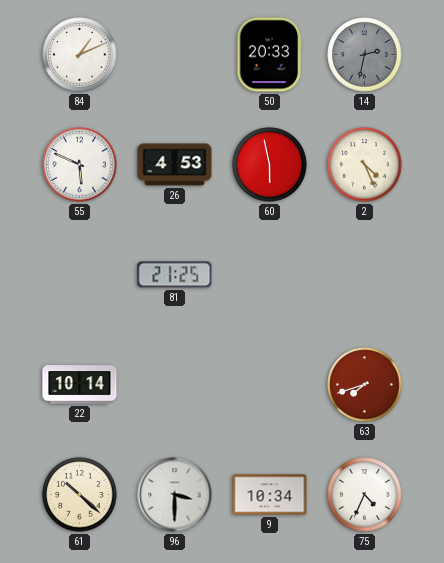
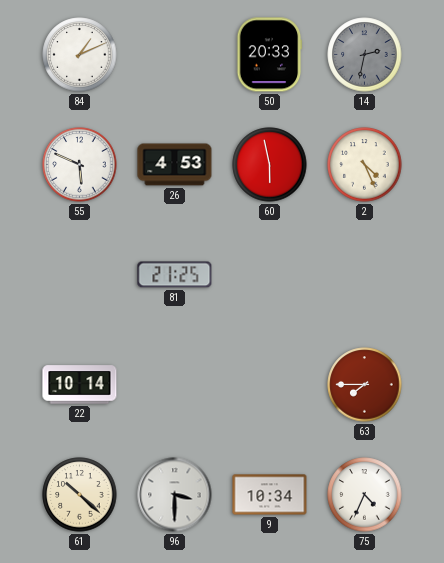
63: 7:42 -> 7:45
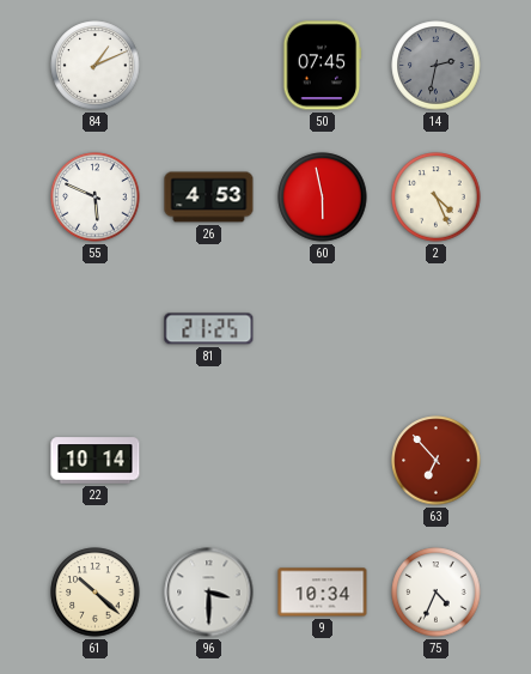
50: 20:33 -> 07:45
63: 7:45 -> 6:53
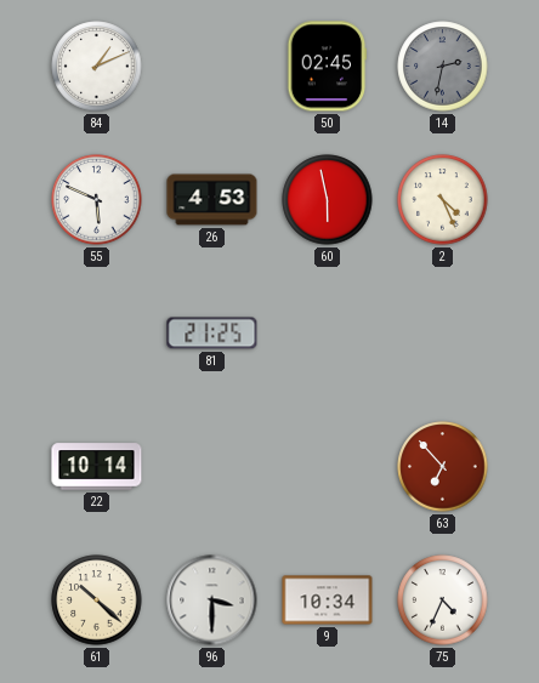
50: 07:45 -> 02:45
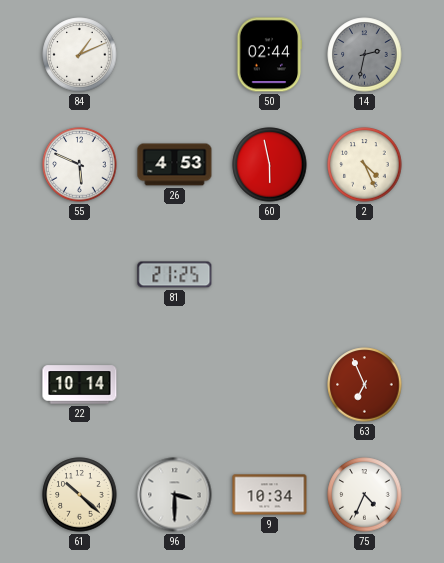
50: 02:45 -> 02:44
63: 6:53 -> 6:56
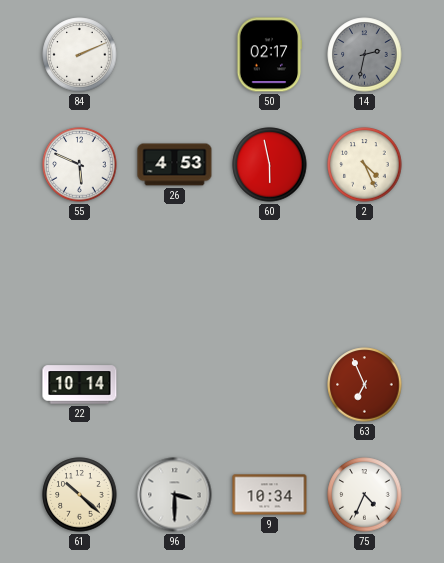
84: 1:11 -> 2:11
50: 02:44 -> 02:17
81: 21:25 -> none
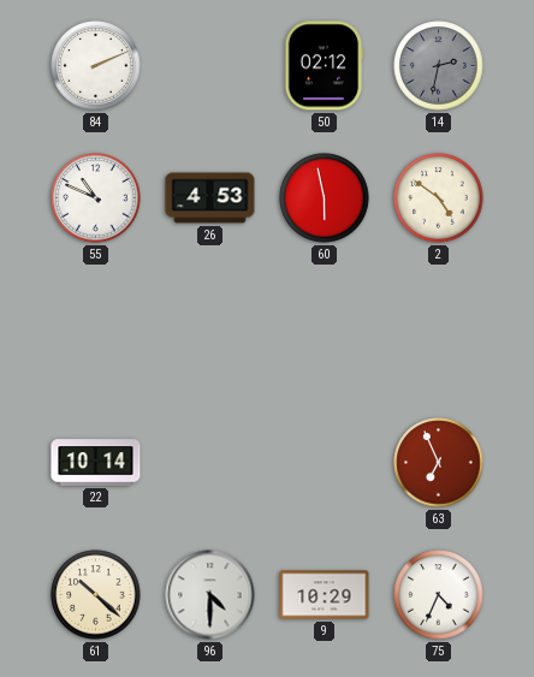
50: 02:17 -> 02:12
55: 5:49 -> 10:49
2: 4:26 -> 4:51
96: 3:30 -> 4:30
9: 10:34 -> 10:29
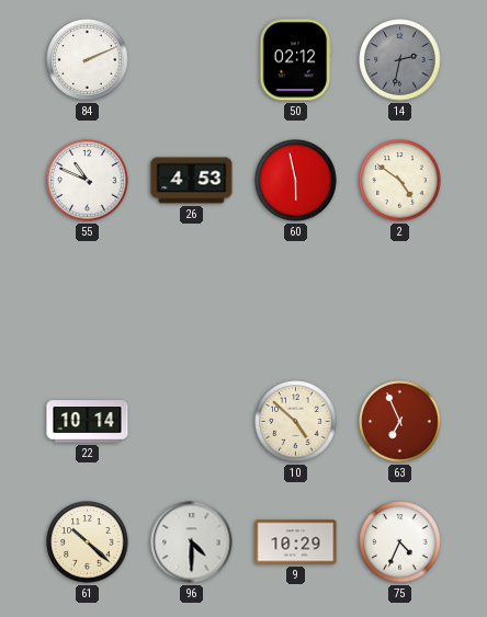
10: none -> 4:52
